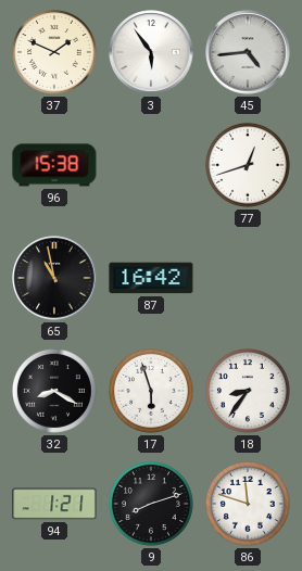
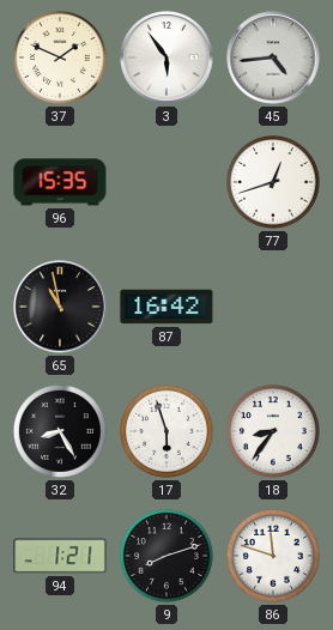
96: 15:38 -> 15:35
32: 8:20 -> 8:25
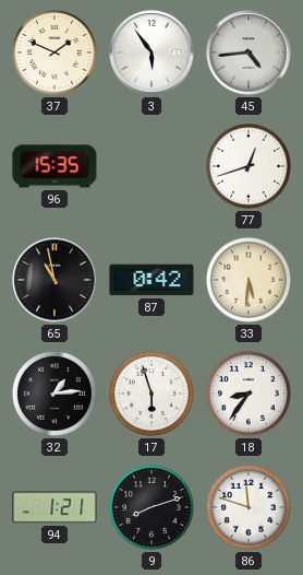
87: 16:42 -> 0:42
33: none -> 5:31
32: 8:25 -> 1:14
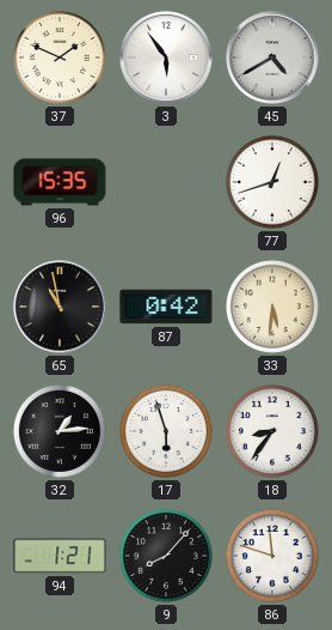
45: 4:44 -> 4:40
9: 8:12 -> 8:07
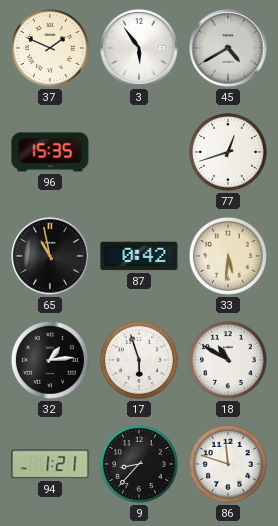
18: 8:36 -> 10:50
9: 8:07 -> 8:37
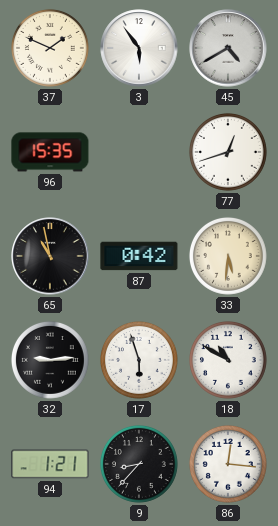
32: 1:14 -> 9:14
86: 11:48 -> 12:16
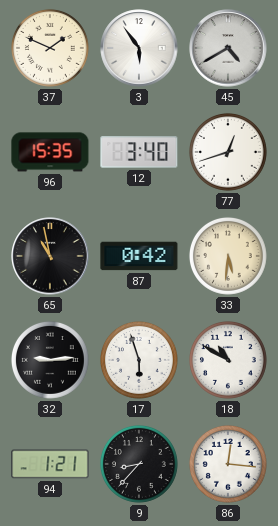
12: none -> 3:40
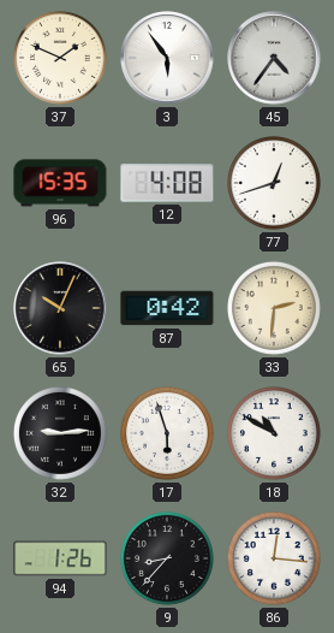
45: 4:40 -> 4:36
12: 3:40 -> 4:08
65: 10:58 -> 10:04
33: 5:31 -> 2:31
94: 1:21 -> 1:26
